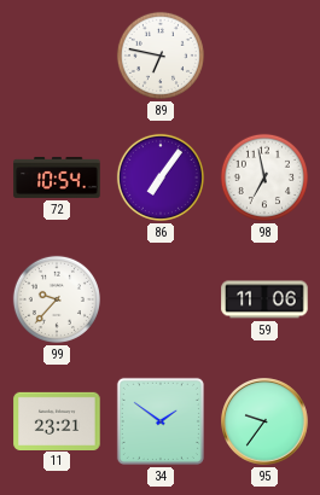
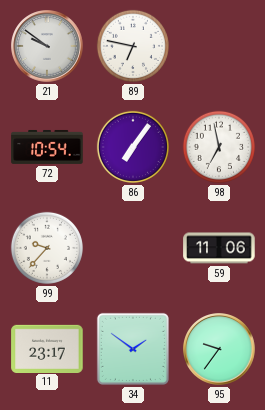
21: none -> 9:51
11: 23:21 -> 23:17
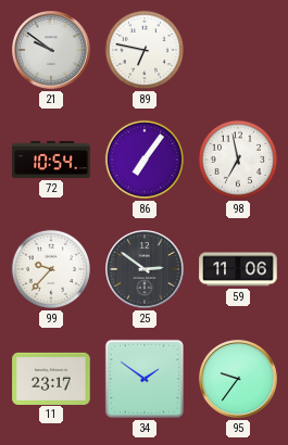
25: none -> 2:51
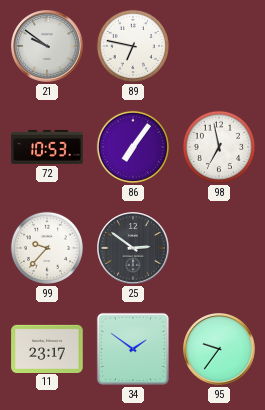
72: 10:54 -> 10:53
59: 11:06 -> none
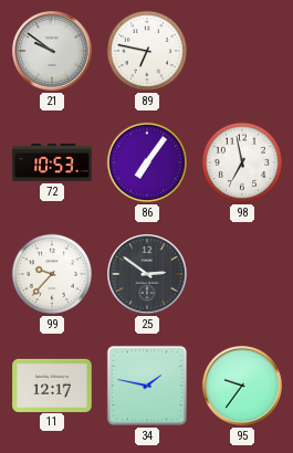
11: 23:17 -> 12:17
34: 1:51 -> 1:47
